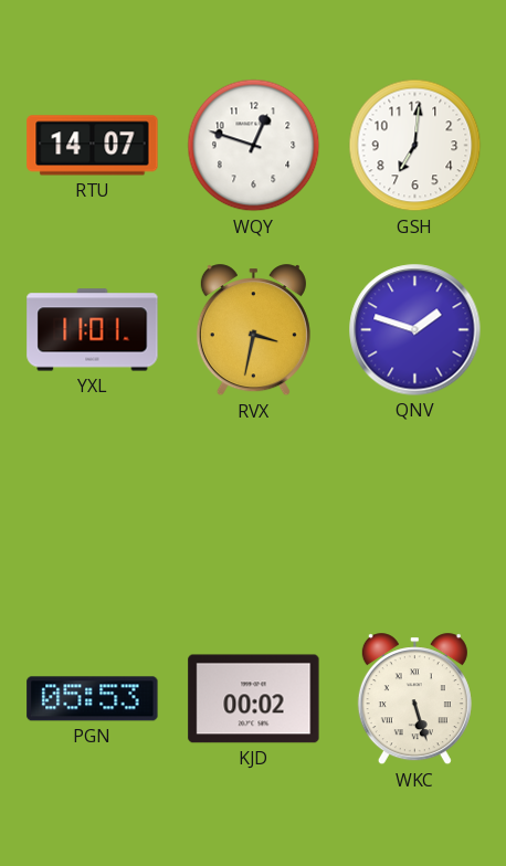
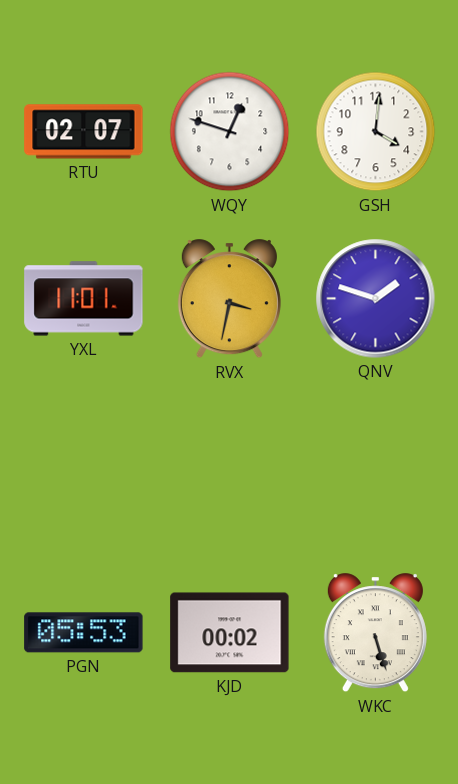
RTU: 14:07 -> 02:07
GSH: 7:01 -> 4:01
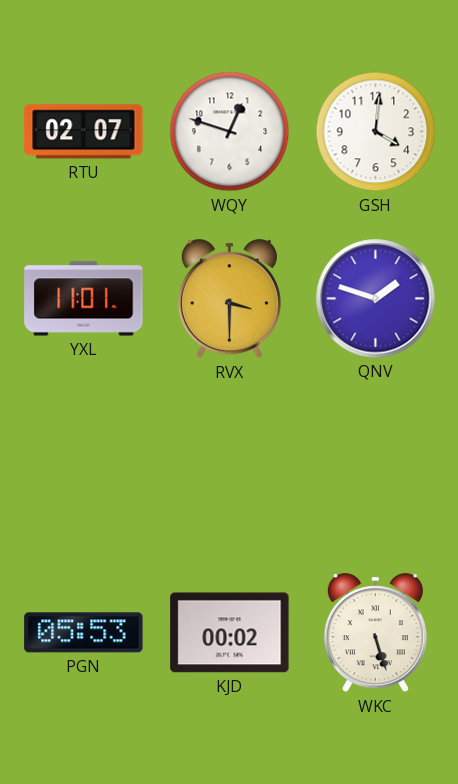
RVX: 3:32 -> 3:30
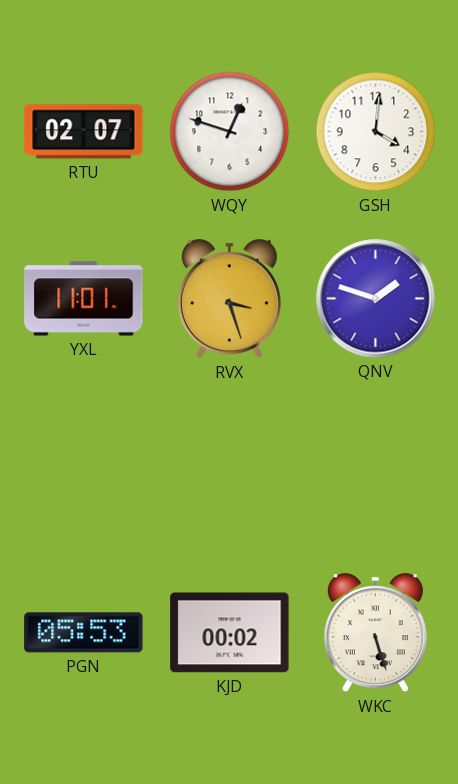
RVX: 3:30 -> 3:27
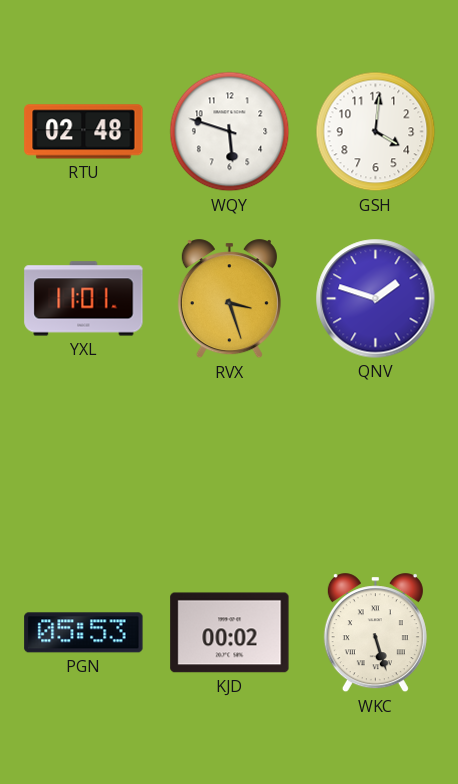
RTU: 02:07 -> 02:48
WQY: 12:48 -> 5:48
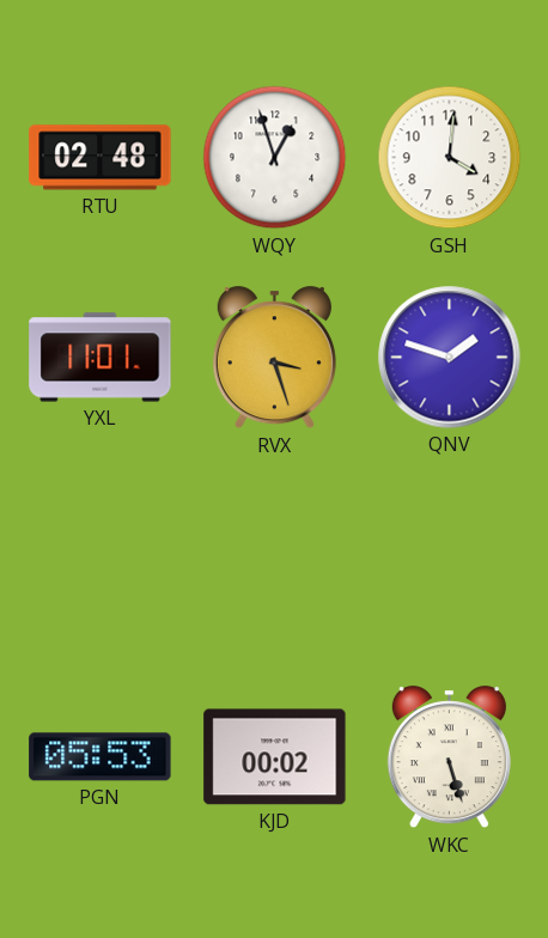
WQY: 5:48 -> 12:57
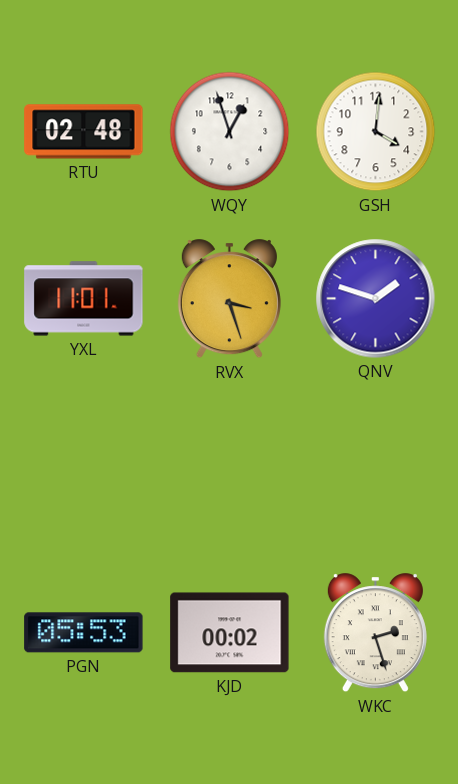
WKC: 5:27 -> 2:27
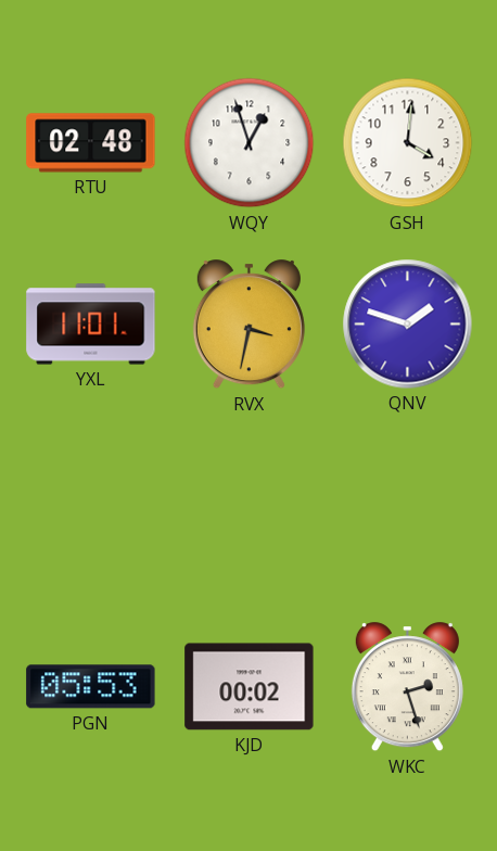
RVX: 3:27 -> 3:32
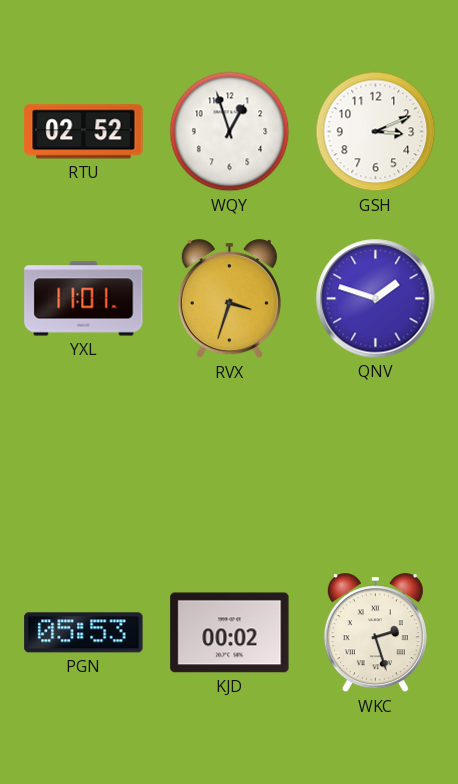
RTU: 02:48 -> 02:52
GSH: 4:01 -> 3:11
RVX: 3:32 -> 3:33
